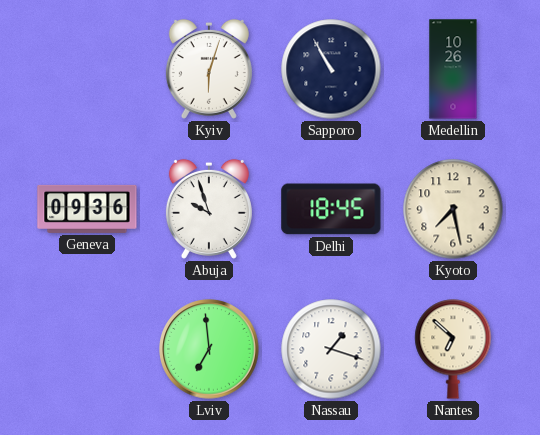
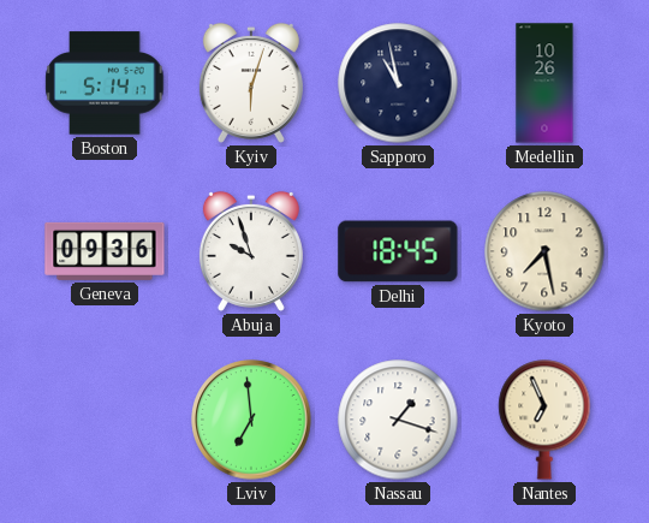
Boston: none -> 5:14
Sapporo: 10:55 -> 10:58
Nantes: 6:52 -> 6:56
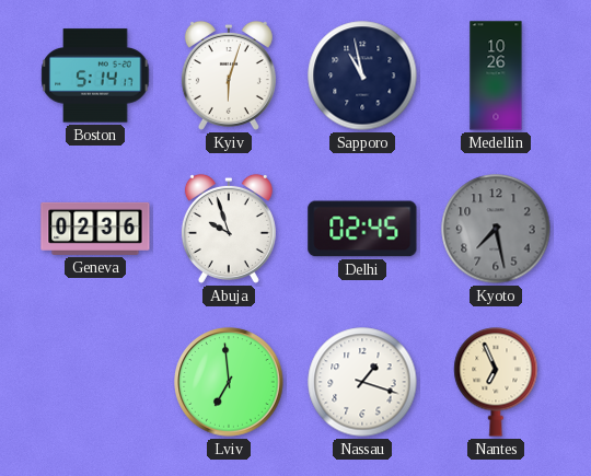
Geneva: 09:36 -> 02:36
Delhi: 18:45 -> 02:45
Kyoto dial: cream -> grey
